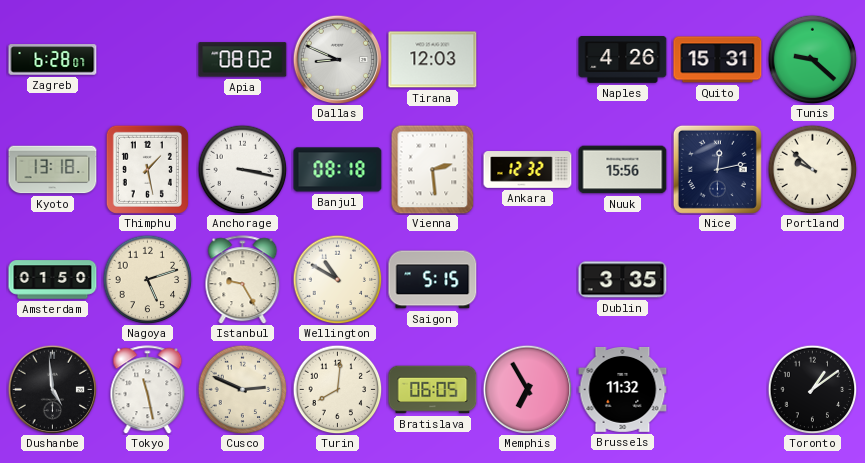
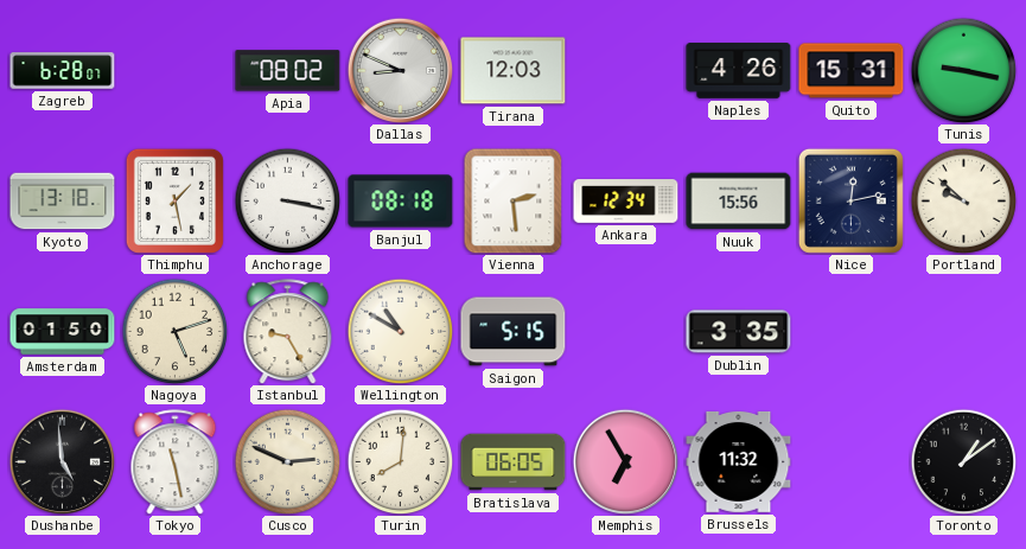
Tunis: 9:22 -> 9:17
Ankara: 12:32 -> 12:34
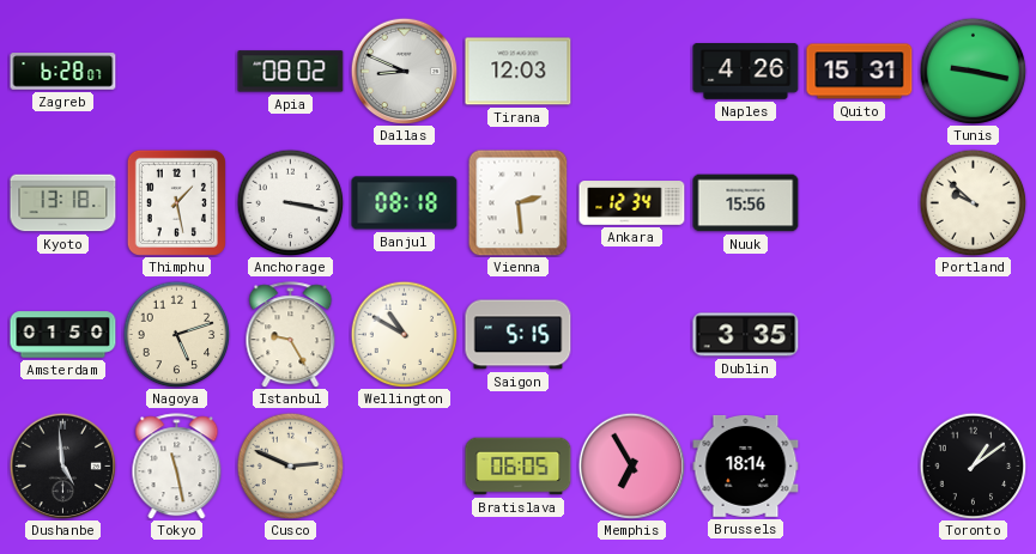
Nice: 12:13 -> none
Turin: 8:01 -> none
Brussels: 11:32 -> 18:14
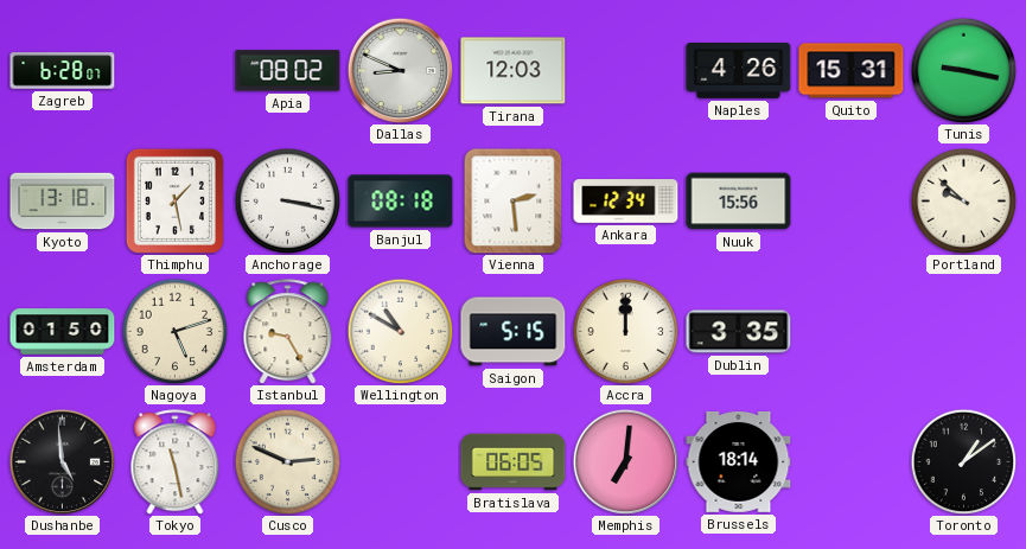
Accra: none -> 12:00
Memphis: 6:55 -> 7:01
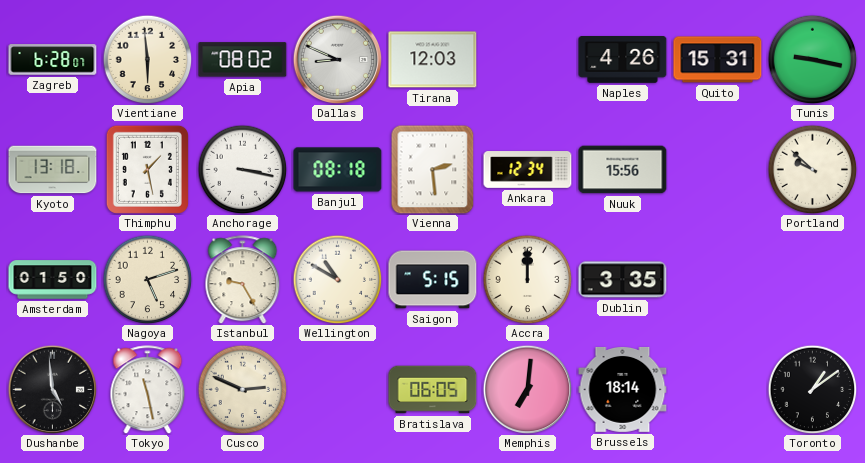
Vientiane: none -> 5:59
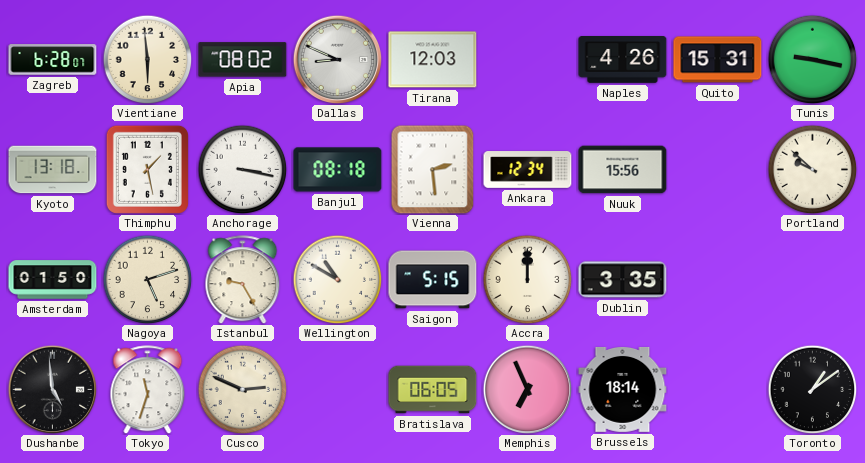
Tokyo: 11:28 -> 11:33
Memphis: 7:01 -> 6:56
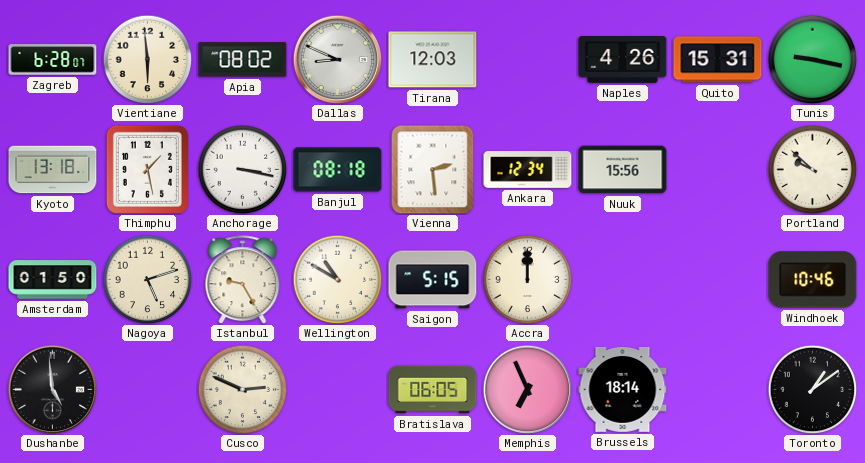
Dublin: 3:35 -> none
Windhoek: none -> 10:46
Tokyo: 11:33 -> none
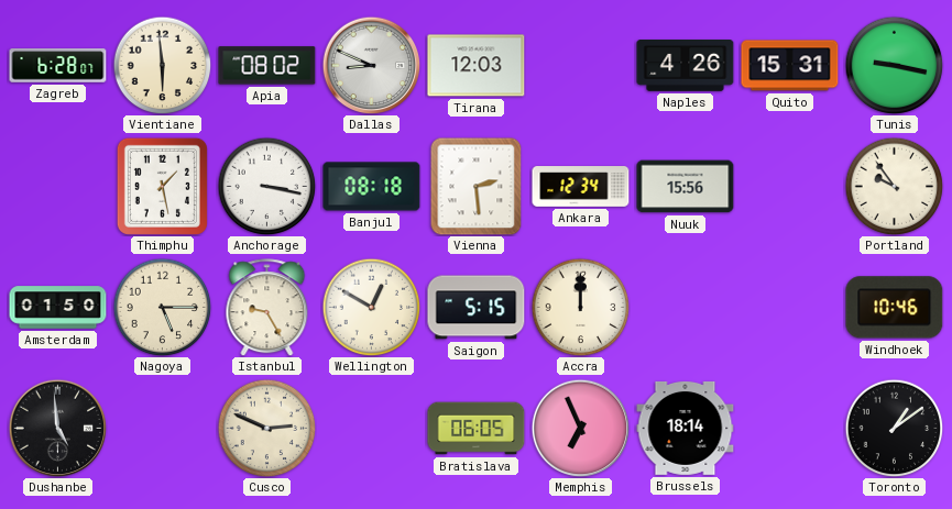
Kyoto: 13:18 -> none
Portland: 9:52 -> 9:54
Nagoya: 5:12 -> 5:15
Wellington: 10:50 -> 12:50
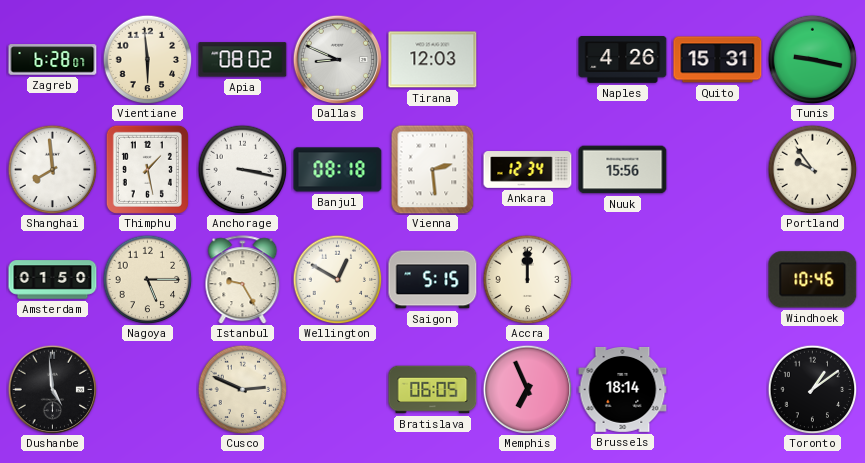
Shanghai: none -> 7:59
